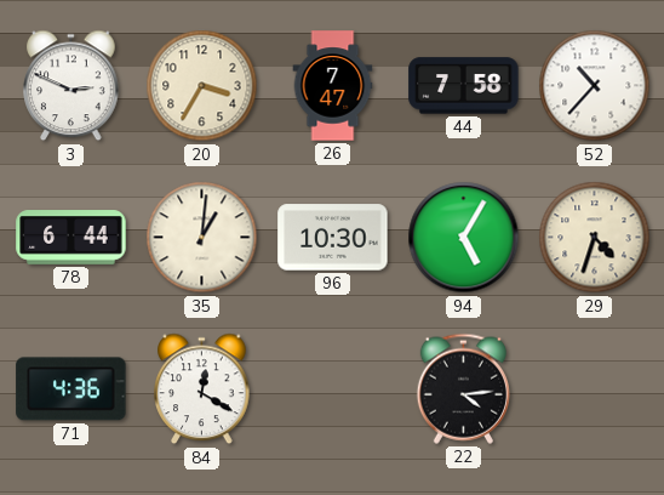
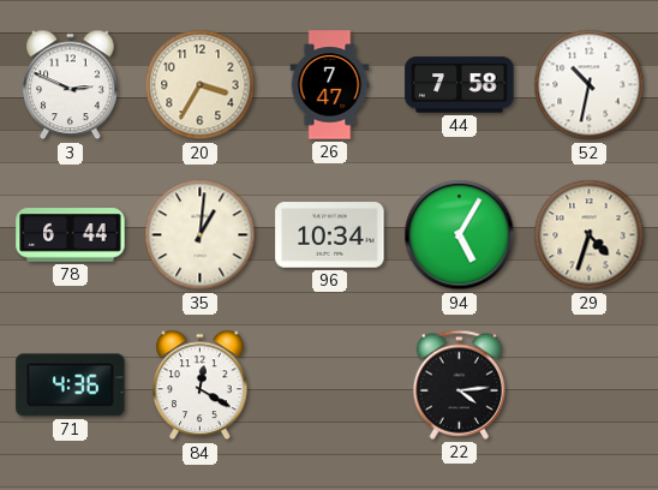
52: 10:37 -> 10:32
96: 10:30 -> 10:34
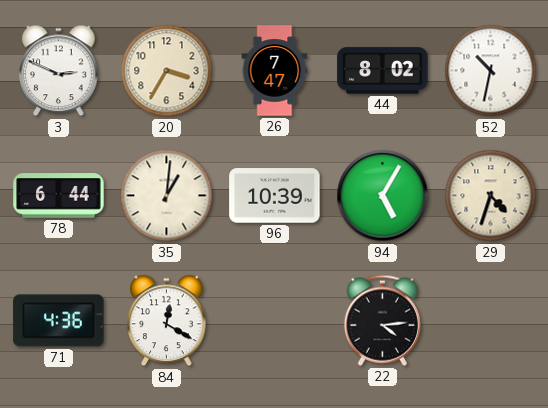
44: 7:58 -> 8:02
96: 10:34 -> 10:39
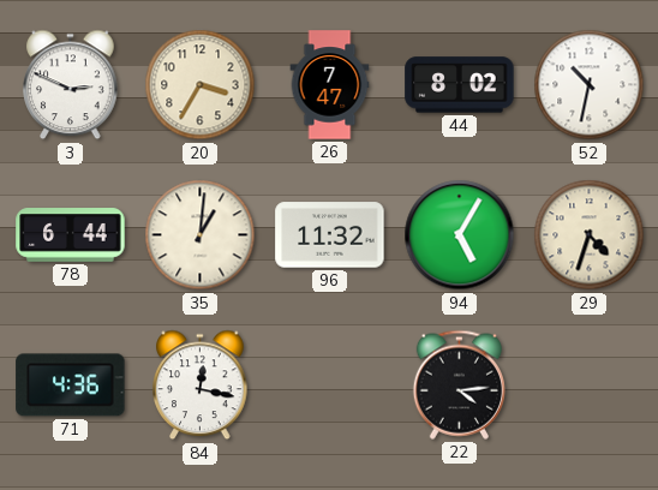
96: 10:39 -> 11:32
84: 12:20 -> 12:17
